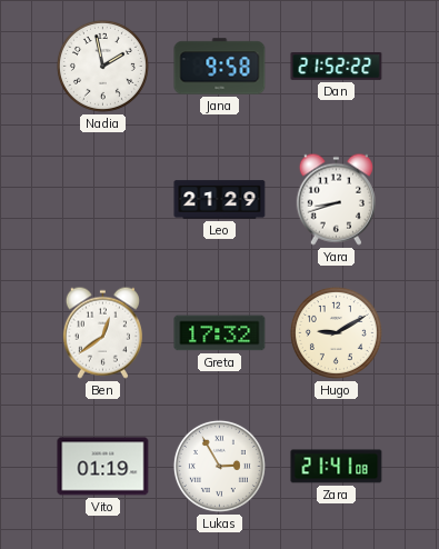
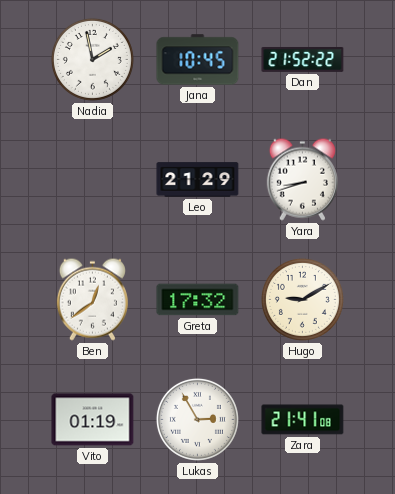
Jana: 9:58 -> 10:45
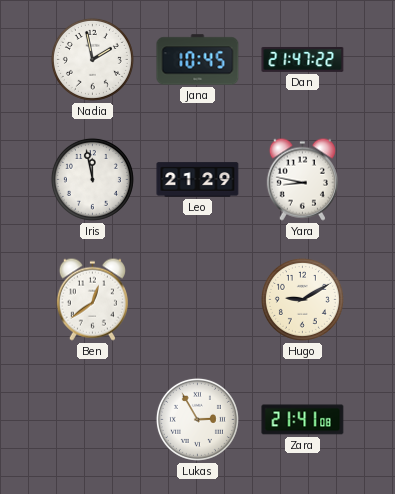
Dan: 21:52 -> 21:47
Iris: none -> 11:58
Yara: 8:42 -> 8:47
Greta: 17:32 -> none
Vito: 01:19 -> none
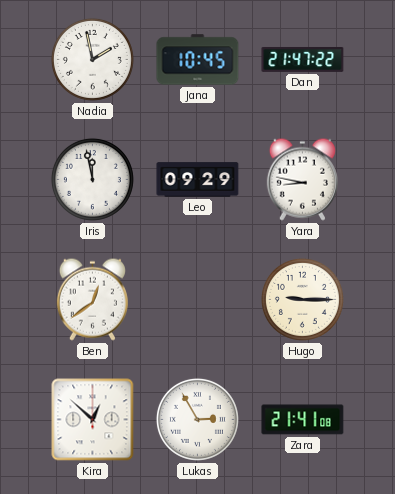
Leo: 21:29 -> 09:29
Hugo: 9:10 -> 9:15
Kira: none -> 12:52
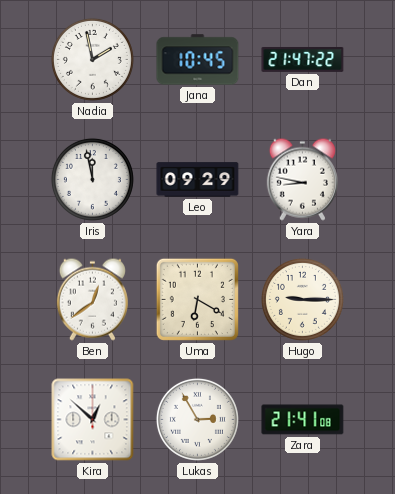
Uma: none -> 6:20
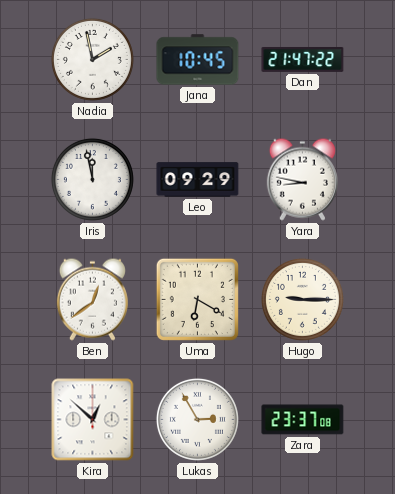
Zara: 21:41 -> 23:37
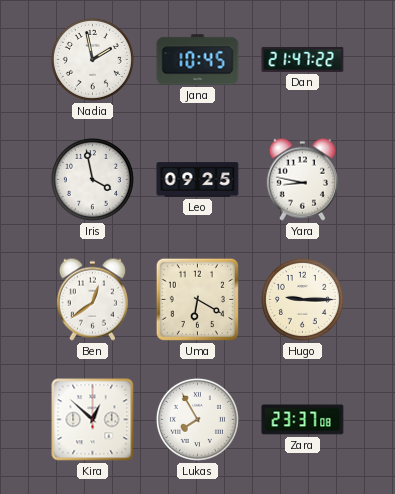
Iris: 11:58 -> 3:58
Leo: 09:29 -> 09:25
Lukas: 2:55 -> 7:55
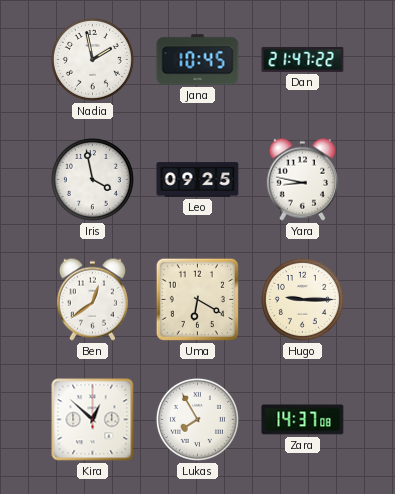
Zara: 23:37 -> 14:37
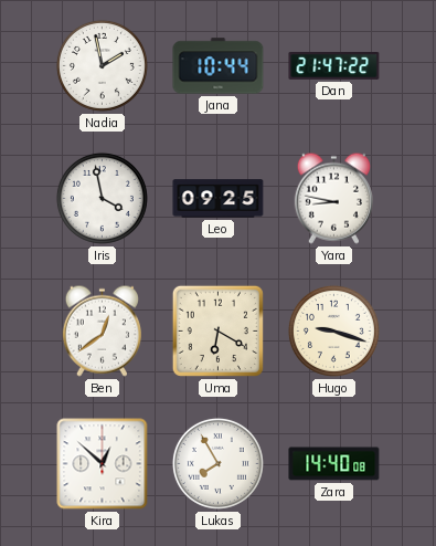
Jana: 10:45 -> 10:44
Hugo: 9:15 -> 9:18
Zara: 14:37 -> 14:40
